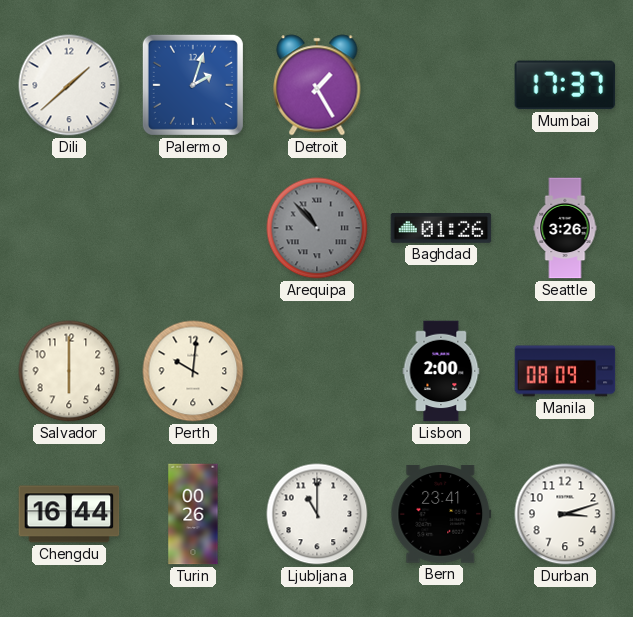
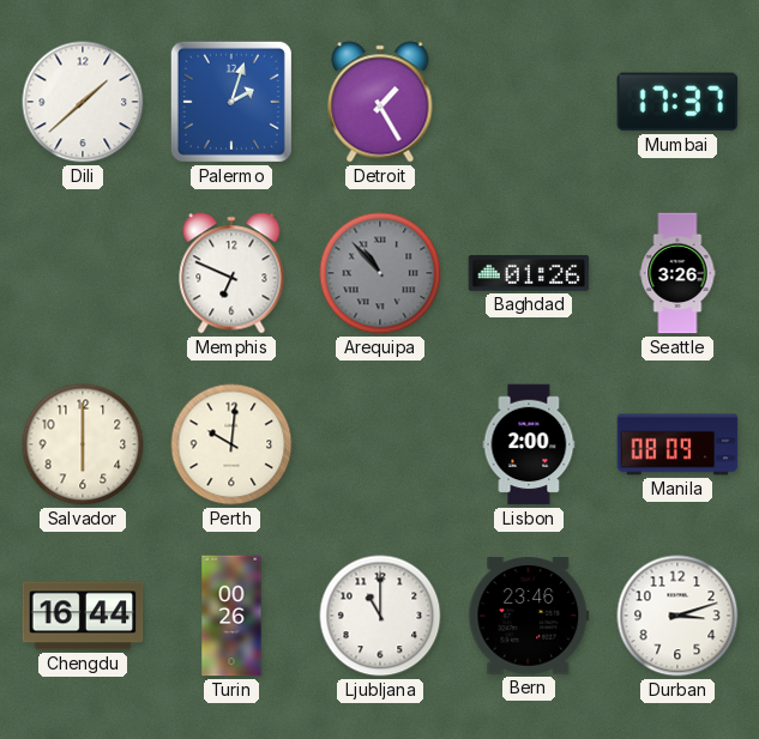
Memphis: none -> 6:49
Bern: 23:41 -> 23:46
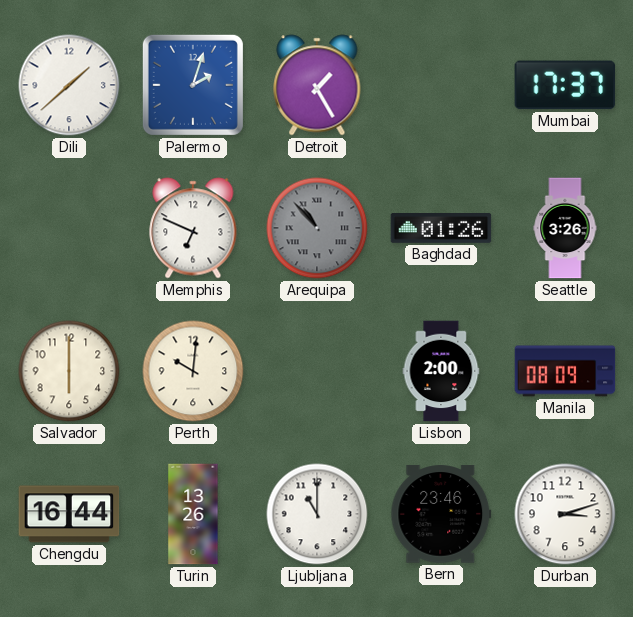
Turin: 00:26 -> 13:26
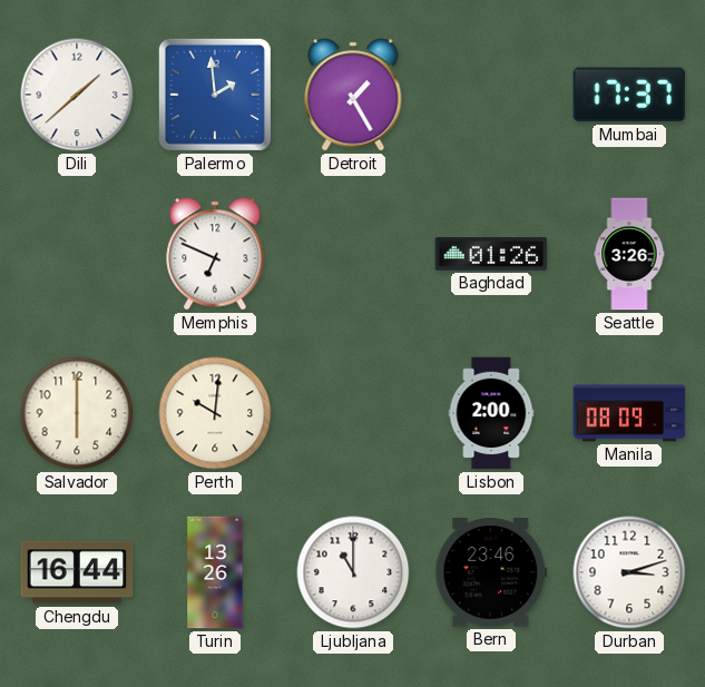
Palermo: 2:03 -> 1:59
Arequipa: 10:53 -> none
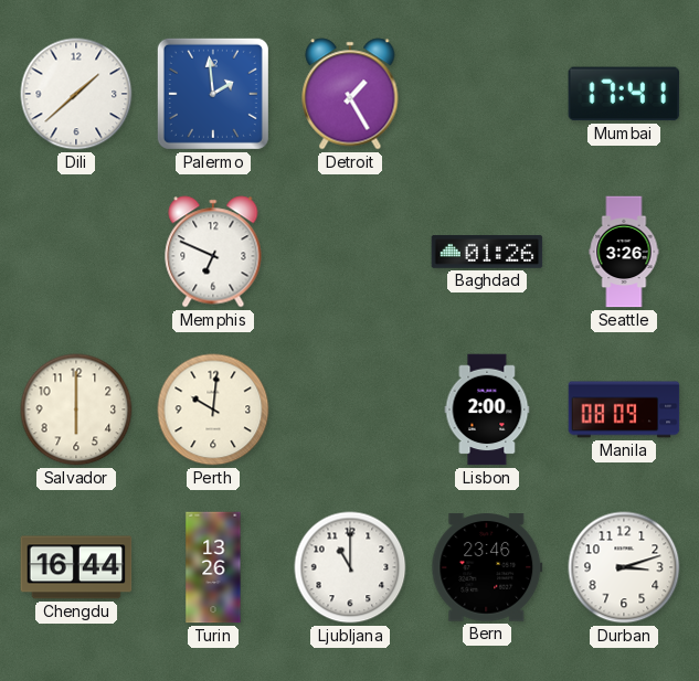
Mumbai: 17:37 -> 17:41
